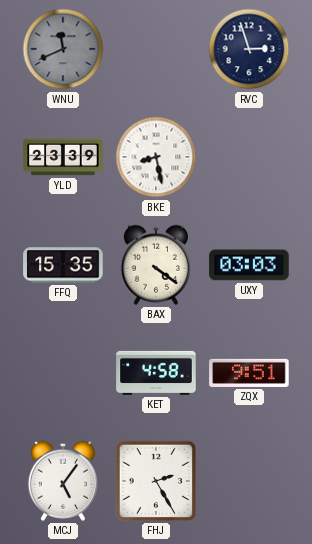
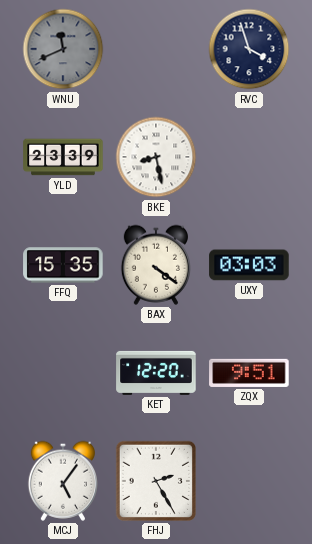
RVC: 2:57 -> 3:57
KET: 4:58 -> 12:20
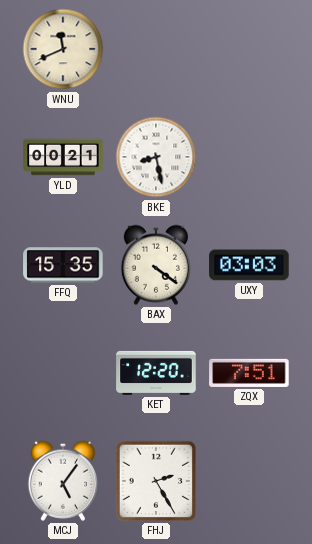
WNU dial: grey -> cream
RVC: 3:57 -> none
YLD: 23:39 -> 00:21
ZQX: 9:51 -> 7:51
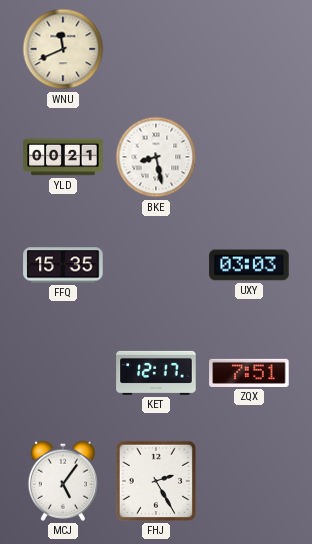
BAX: 4:21 -> none
KET: 12:20 -> 12:17
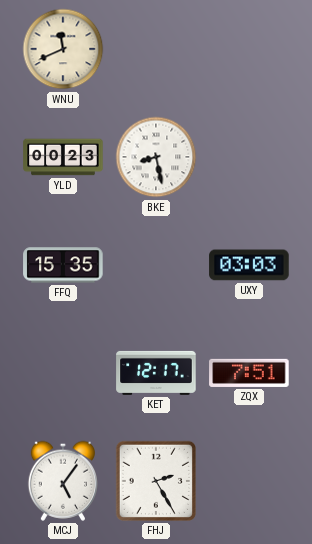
YLD: 00:21 -> 00:23
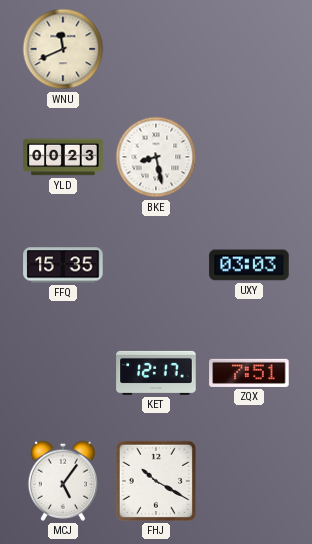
FHJ: 2:25 -> 10:20
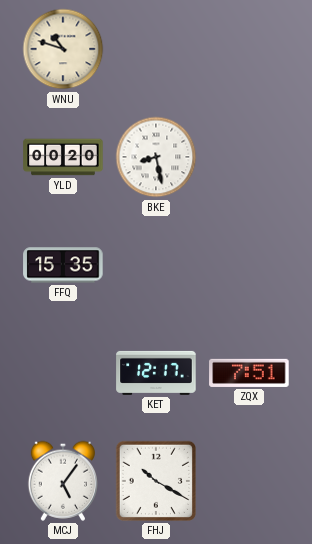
WNU: 11:41 -> 10:48
YLD: 00:23 -> 00:20
UXY: 03:03 -> none
